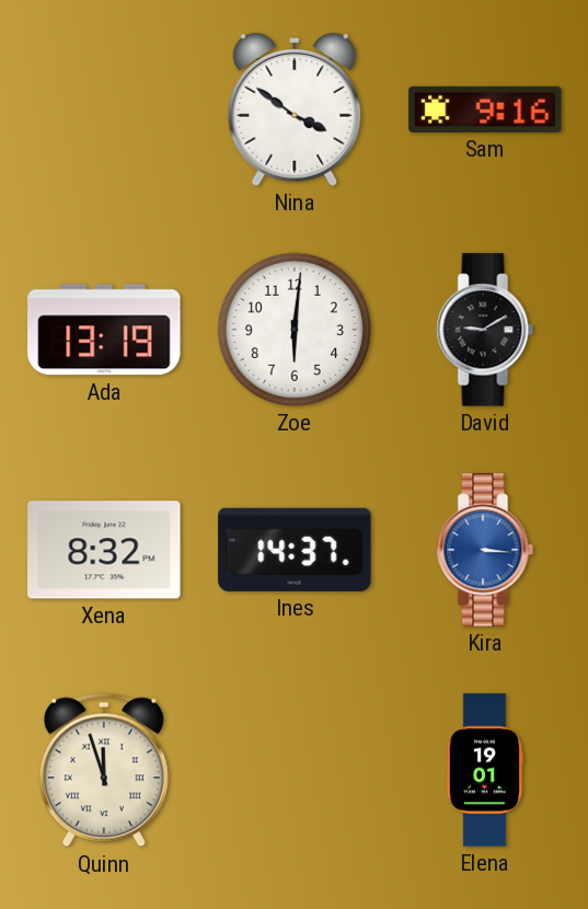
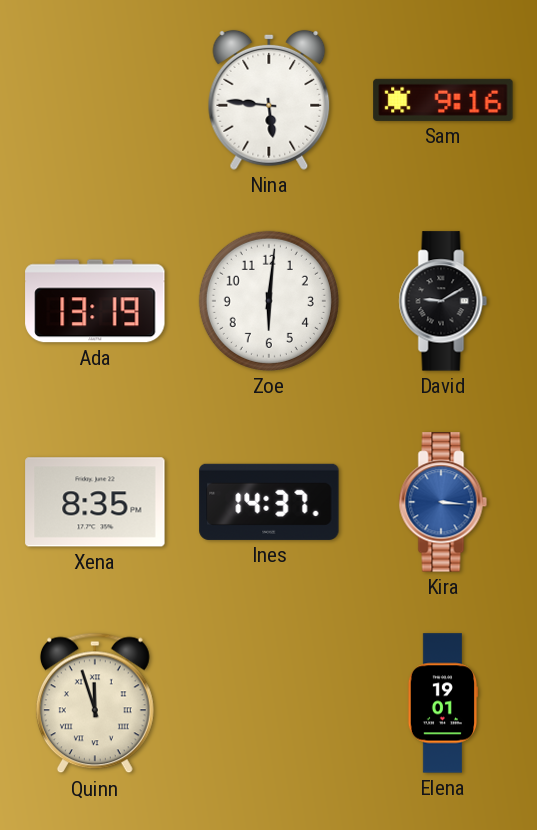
Nina: 3:51 -> 5:46
Xena: 8:32 -> 8:35
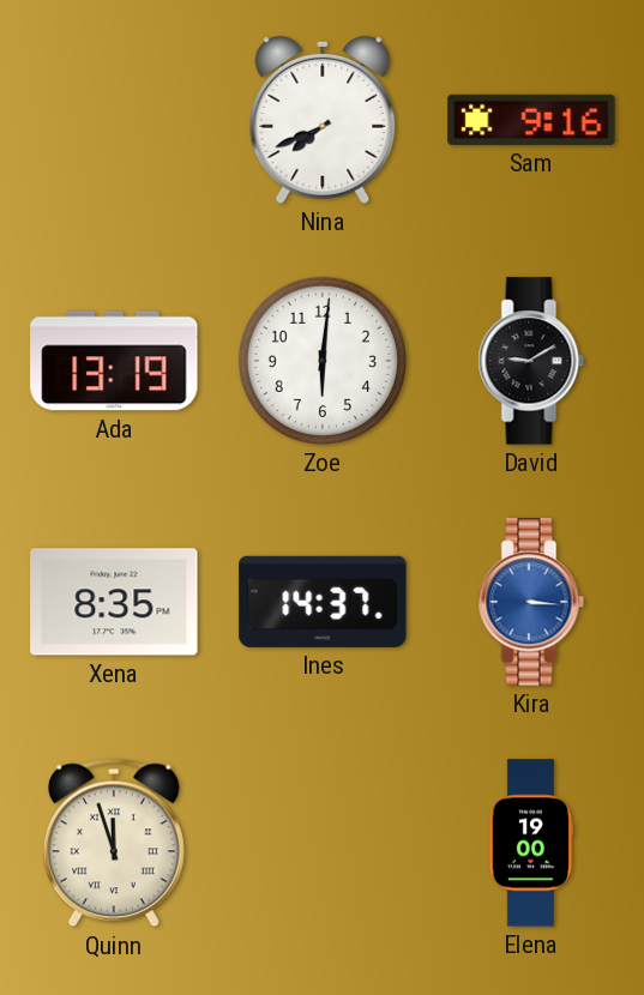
Nina: 5:46 -> 7:41
Elena: 19:01 -> 19:00
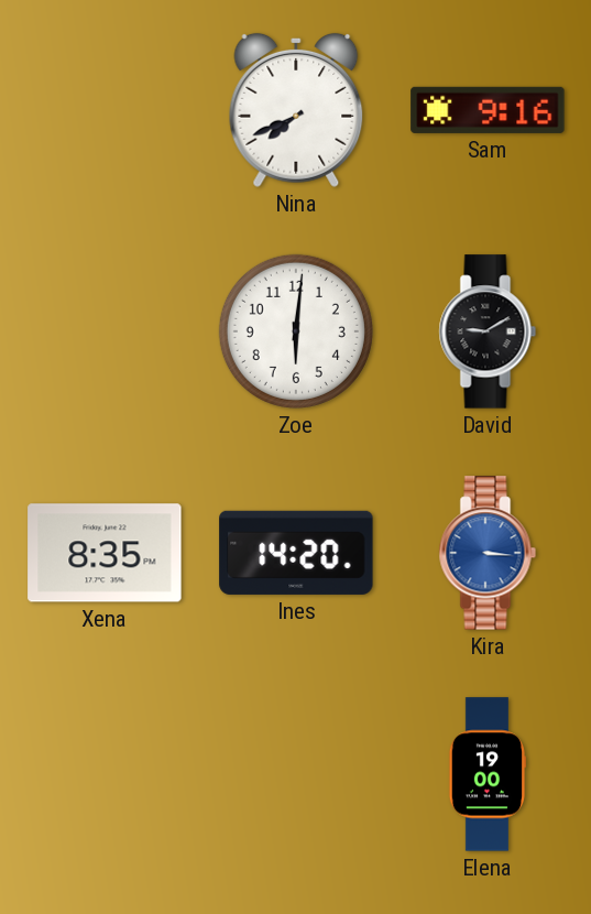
Ada: 13:19 -> none
Ines: 14:37 -> 14:20
Quinn: 11:57 -> none
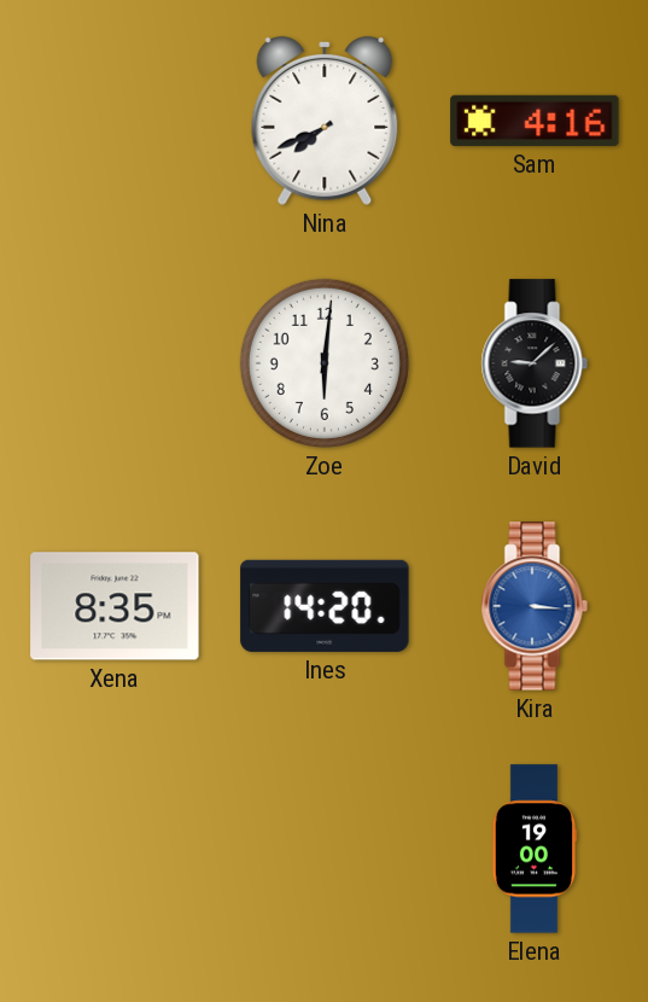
Sam: 9:16 -> 4:16
David: 9:10 -> 9:08
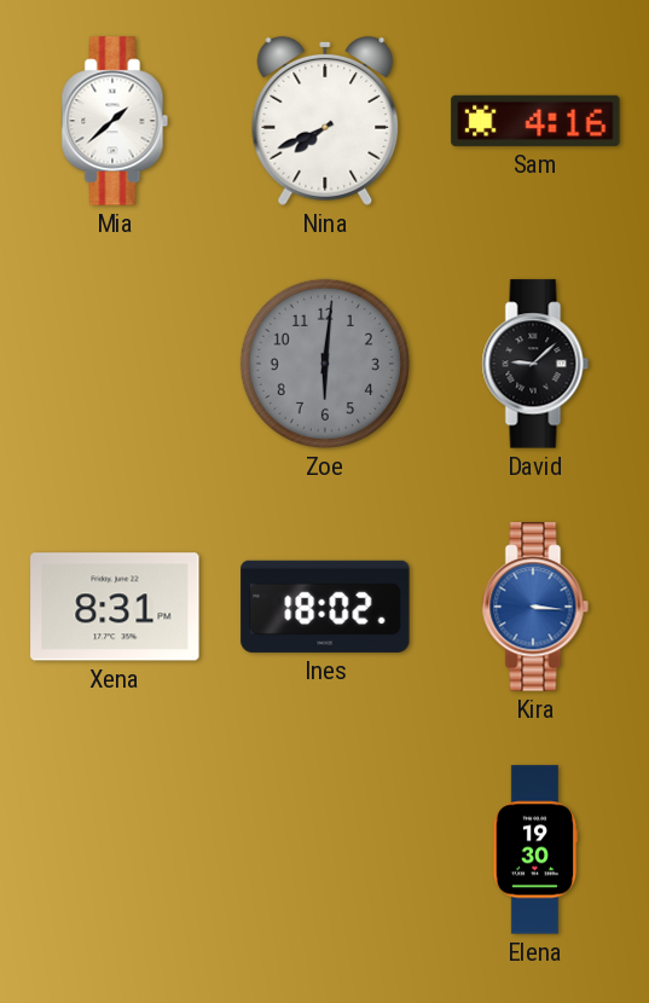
Mia: none -> 1:38
Zoe dial: white -> grey
Xena: 8:35 -> 8:31
Ines: 14:20 -> 18:02
Elena: 19:00 -> 19:30
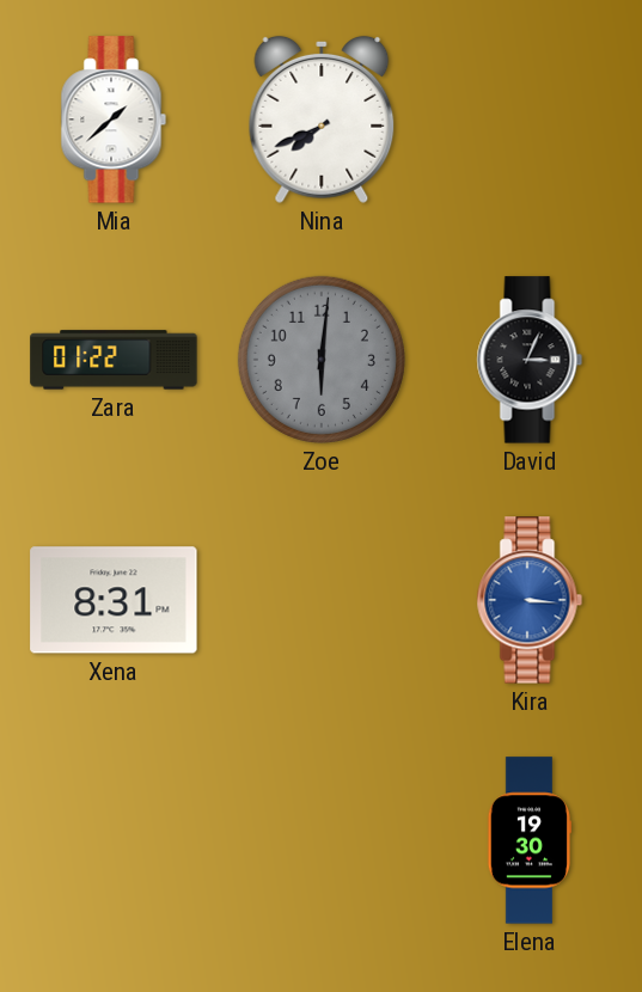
Sam: 4:16 -> none
Zara: none -> 01:22
David: 9:08 -> 3:04
Ines: 18:02 -> none
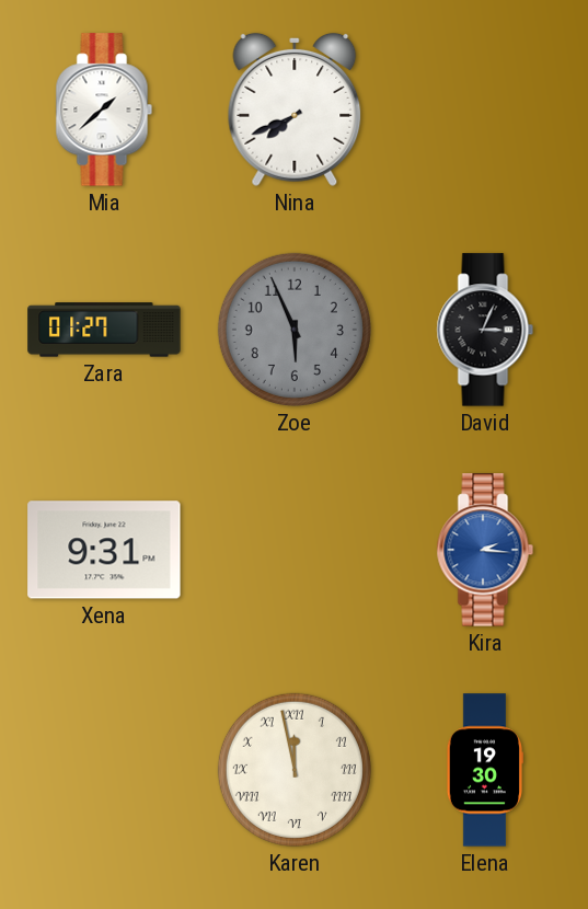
Zara: 01:22 -> 01:27
Zoe: 6:01 -> 5:56
Xena: 8:31 -> 9:31
Kira: 3:16 -> 2:16
Karen: none -> 11:58
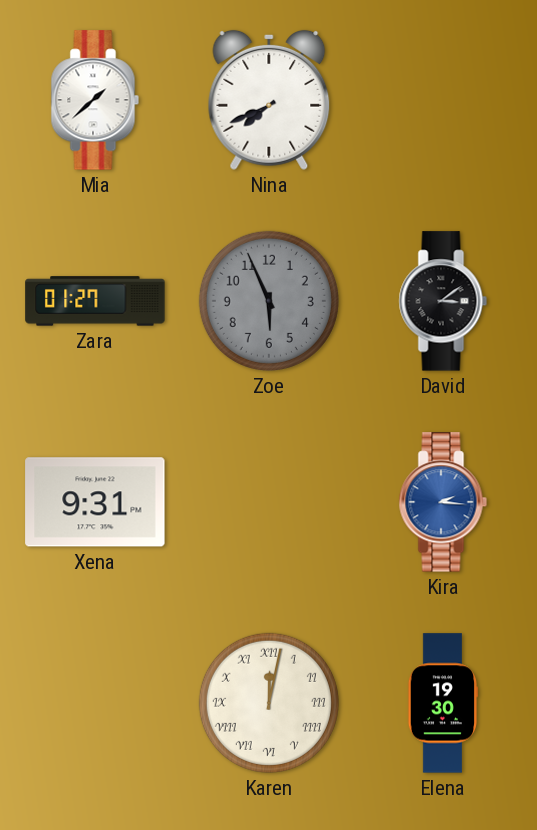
David: 3:04 -> 3:09
Karen: 11:58 -> 12:02
